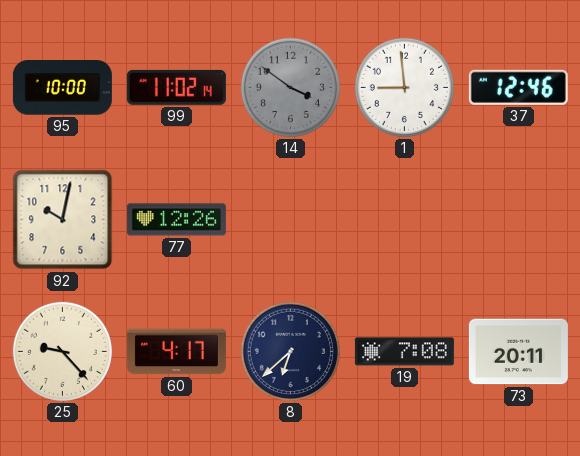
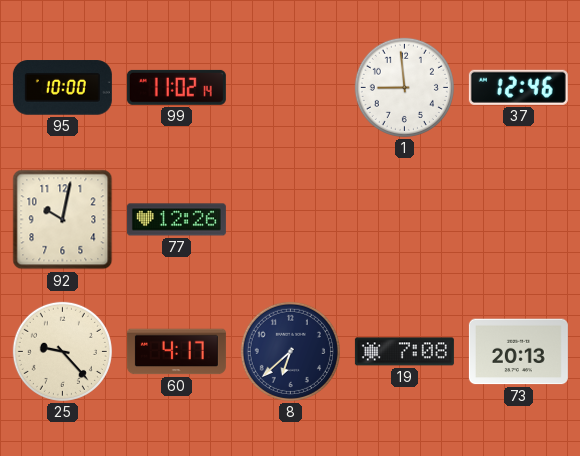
14: 3:51 -> none
73: 20:11 -> 20:13
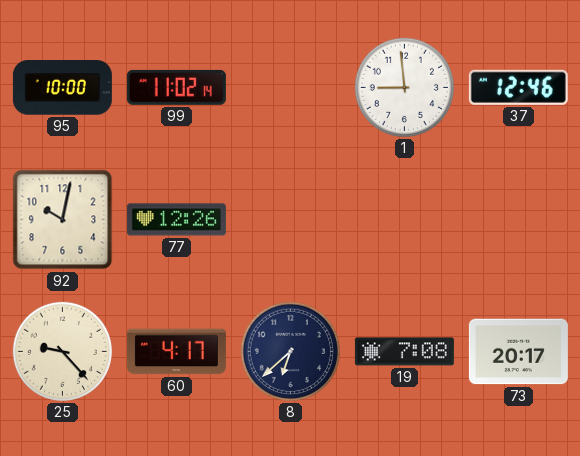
73: 20:13 -> 20:17
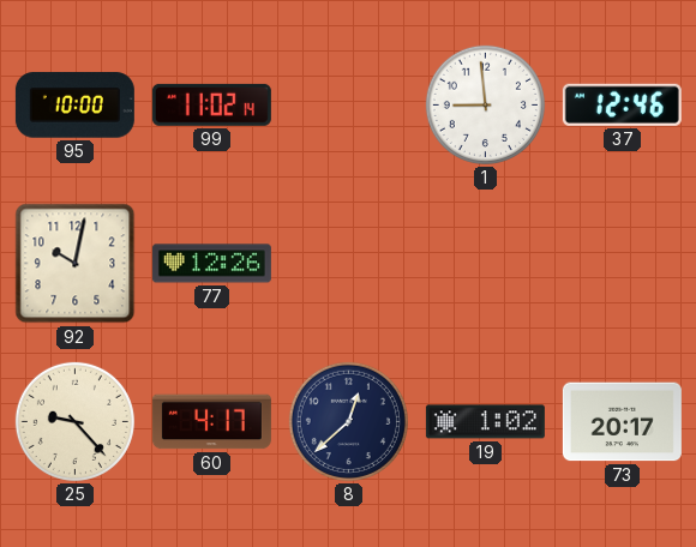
8: 6:38 -> 12:38
19: 7:08 -> 1:02
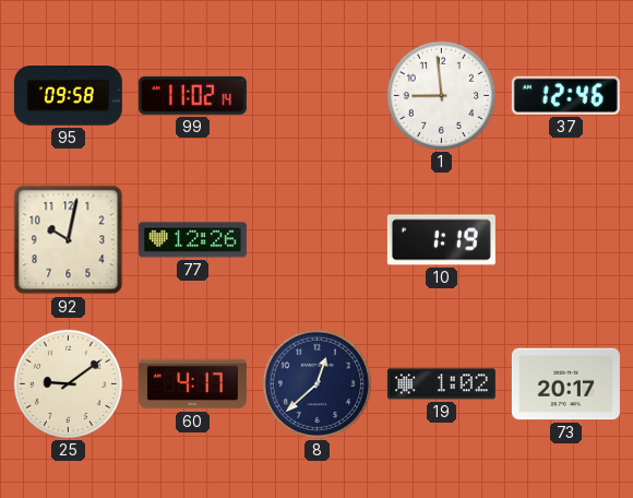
95: 10:00 -> 09:58
10: none -> 1:19
25: 9:23 -> 9:09
